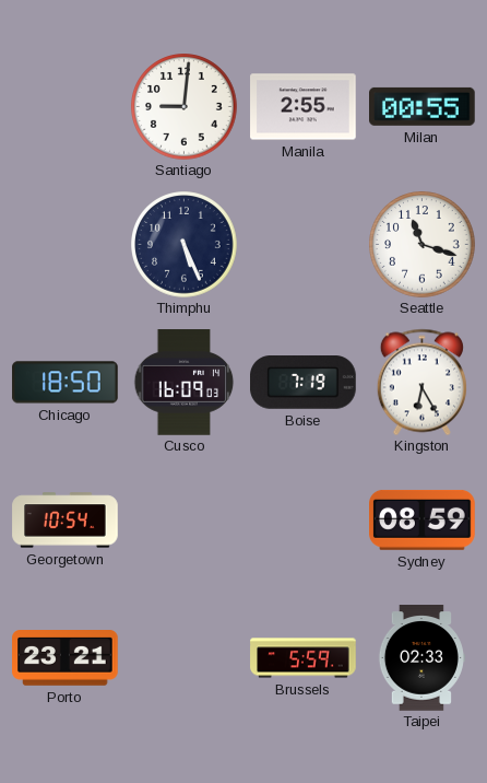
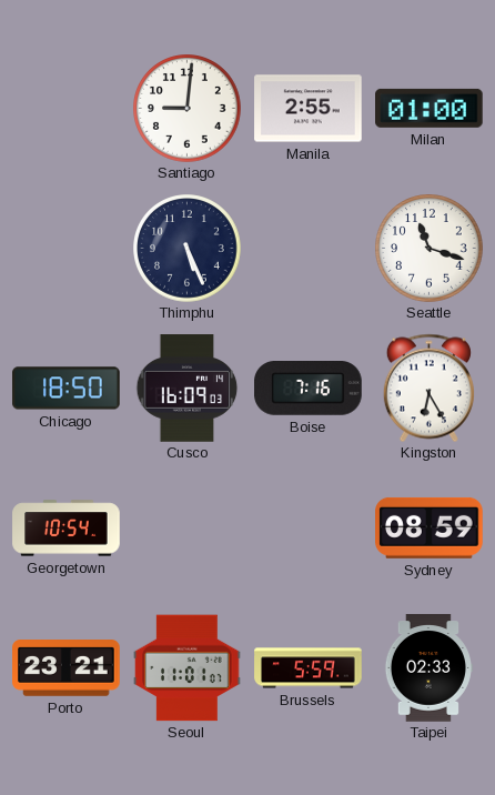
Milan: 00:55 -> 01:00
Boise: 7:19 -> 7:16
Seoul: none -> 11:01
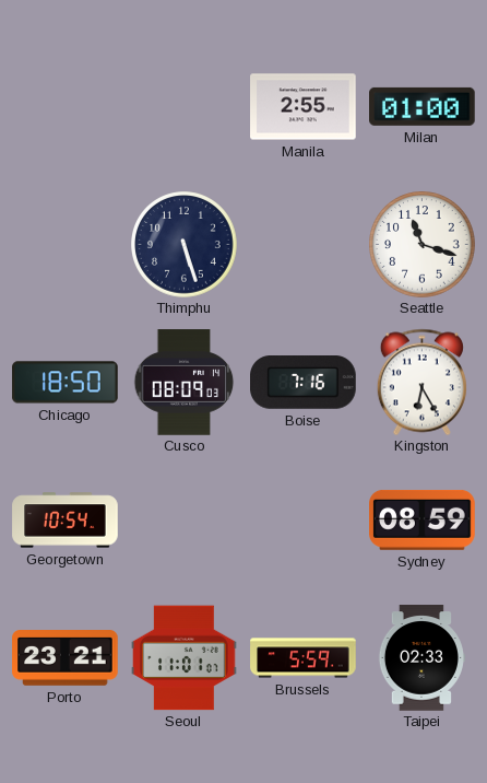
Santiago: 9:01 -> none
Thimphu: 5:26 -> 5:27
Cusco: 16:09 -> 08:09
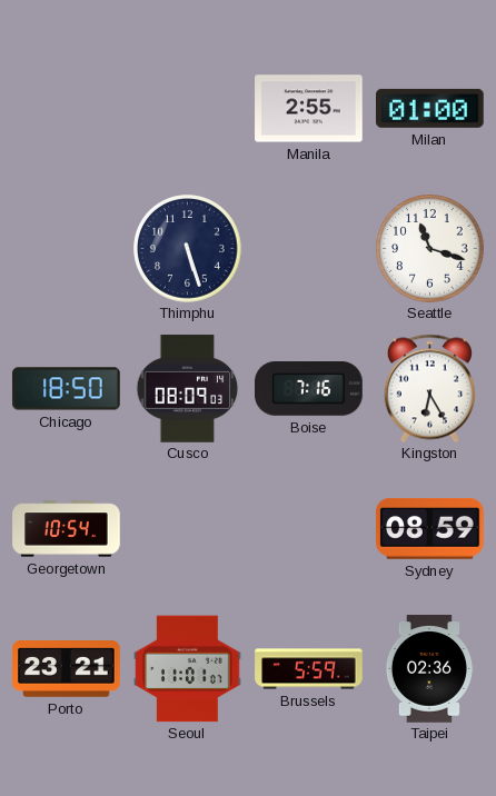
Taipei: 02:33 -> 02:36
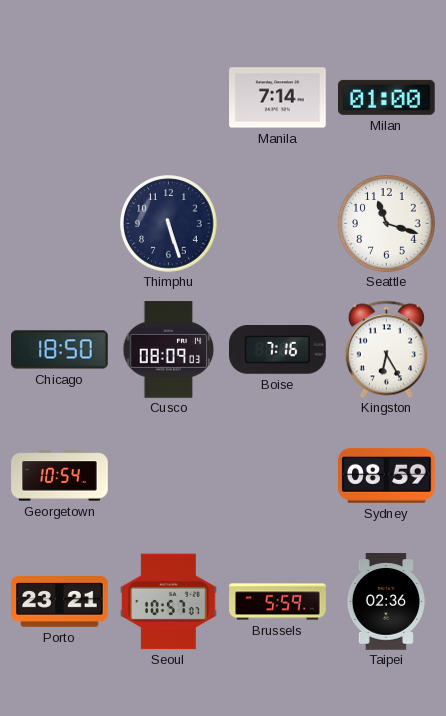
Manila: 2:55 -> 7:14
Seoul: 11:01 -> 10:57
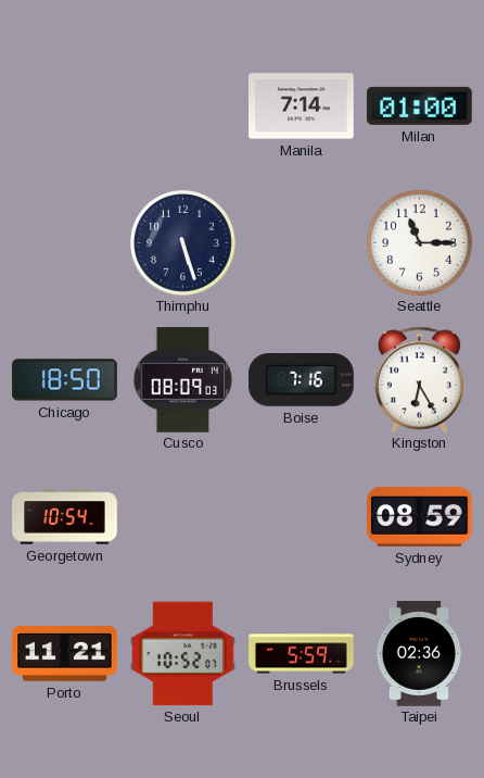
Seattle: 11:18 -> 11:15
Porto: 23:21 -> 11:21
Seoul: 10:57 -> 10:52
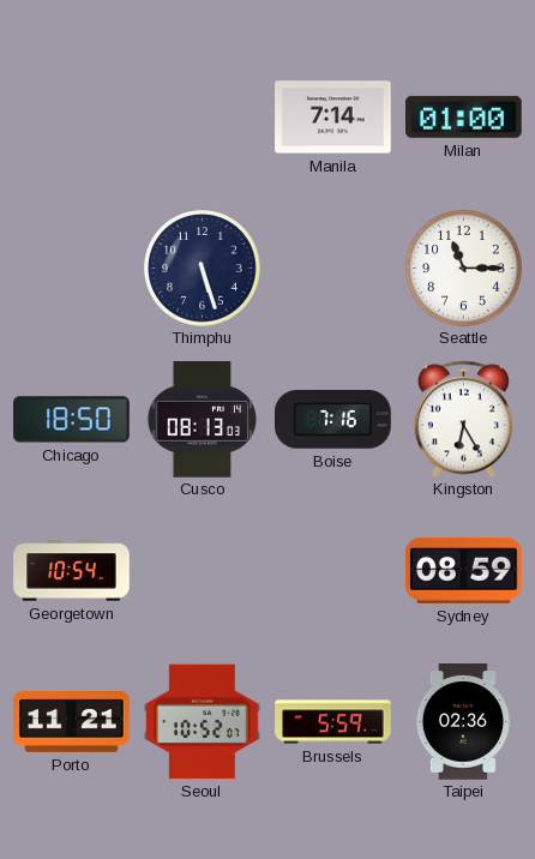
Cusco: 08:09 -> 08:13
